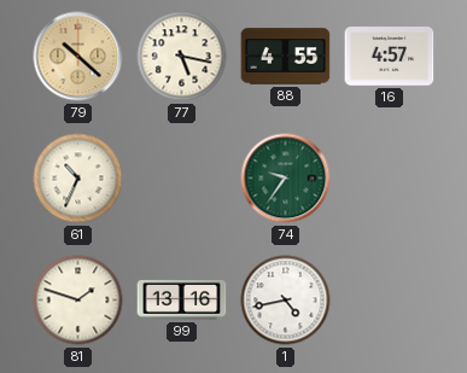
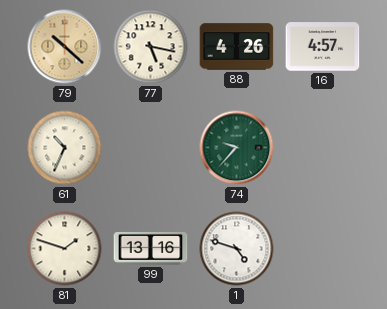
88: 4:55 -> 4:26
74: 9:36 -> 9:37
1: 4:43 -> 4:48
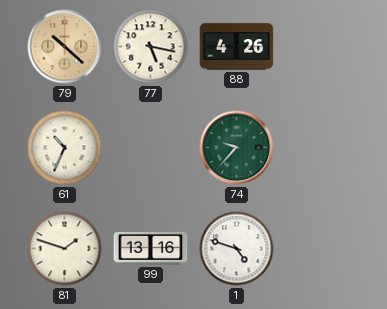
16: 4:57 -> none
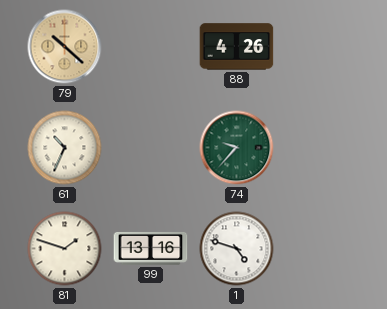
77: 5:17 -> none
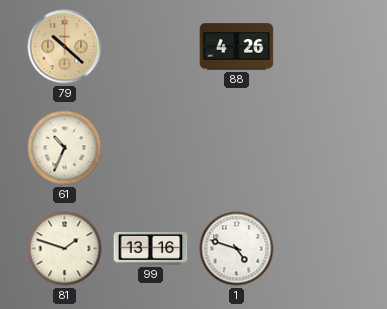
74: 9:37 -> none
